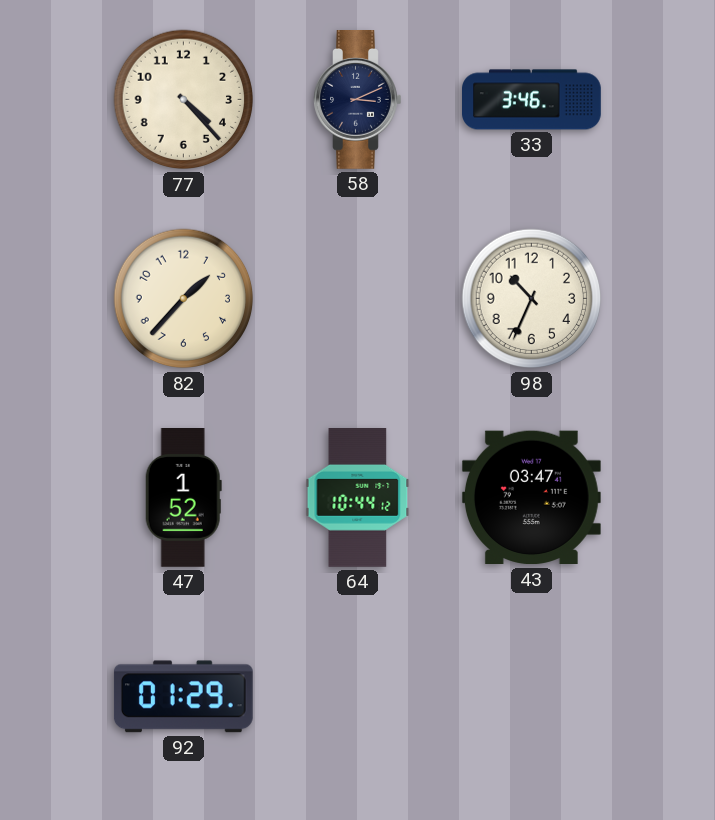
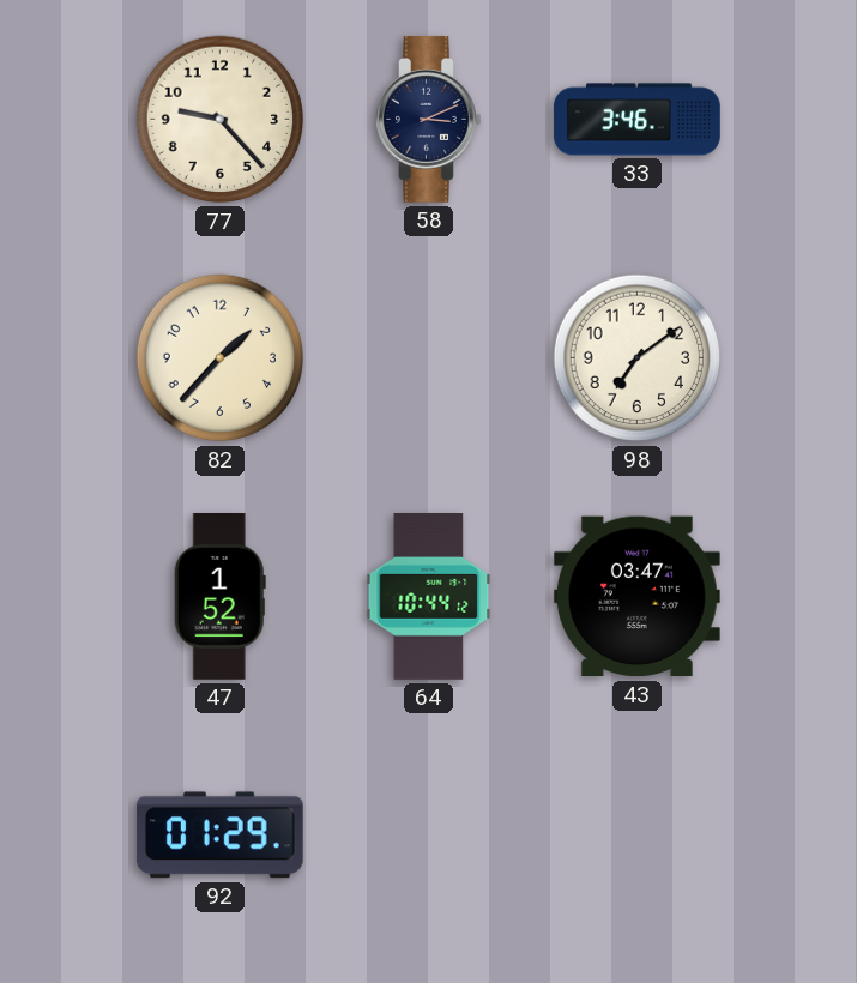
77: 4:23 -> 9:23
98: 10:34 -> 7:09
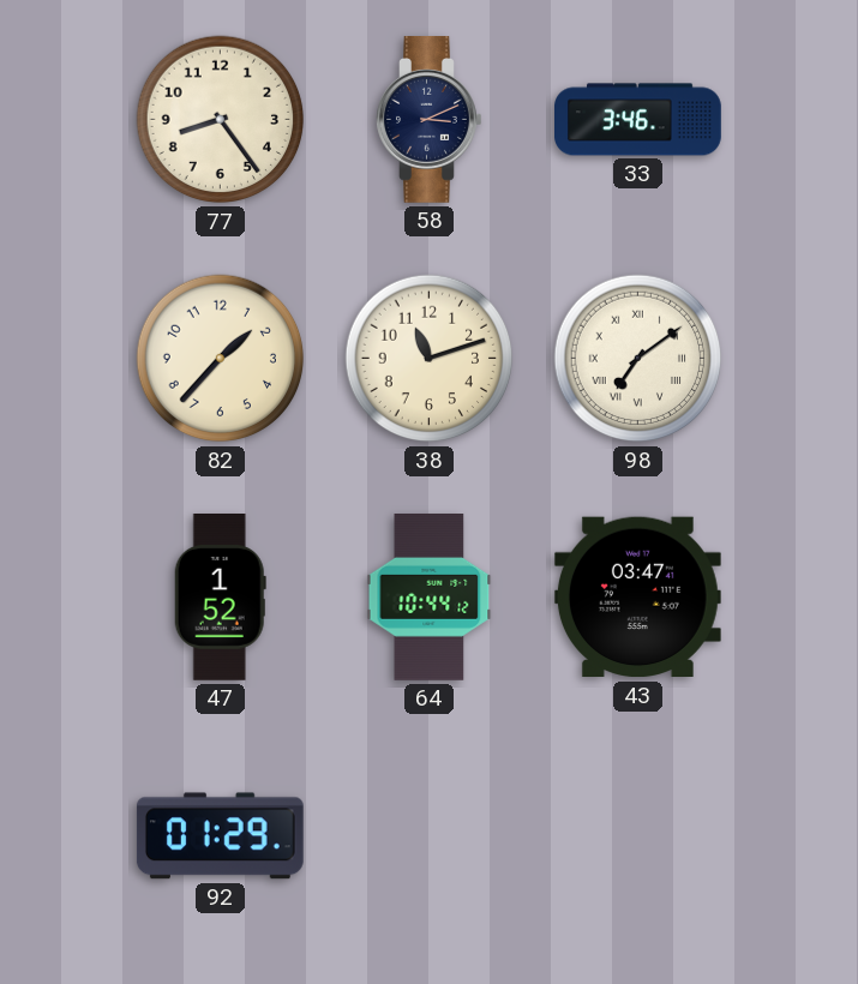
77: 9:23 -> 8:24
38: none -> 11:12
98 numerals: Arabic -> Roman
